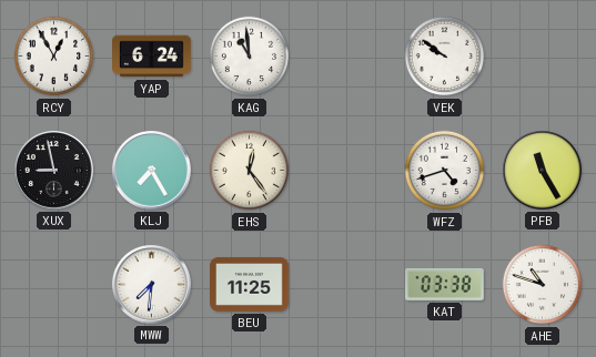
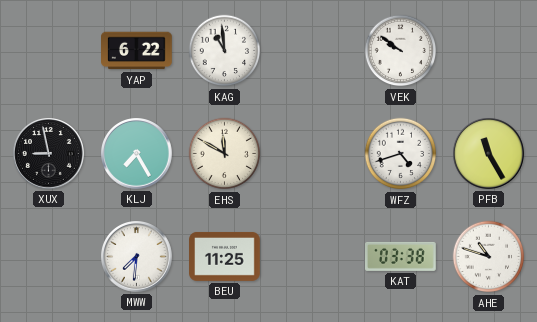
RCY: 12:55 -> none
YAP: 6:24 -> 6:22
EHS: 12:24 -> 11:50
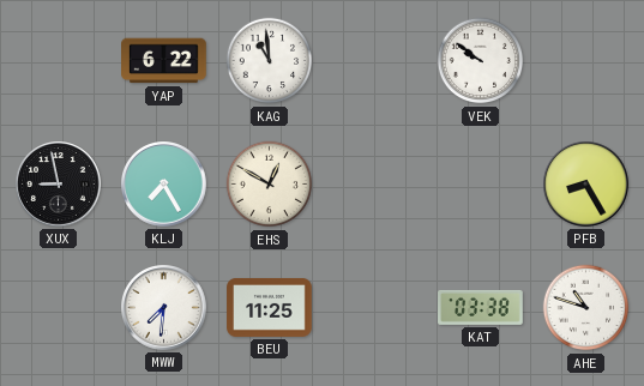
EHS: 11:50 -> 12:50
WFZ: 4:42 -> none
PFB: 11:25 -> 8:25
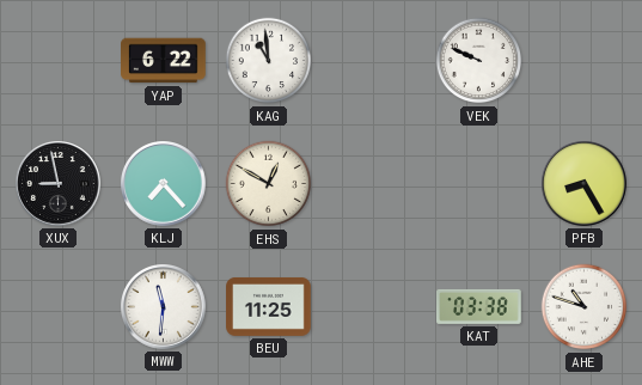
VEK: 9:51 -> 9:49
KLJ: 7:25 -> 7:23
MWW: 7:31 -> 11:31
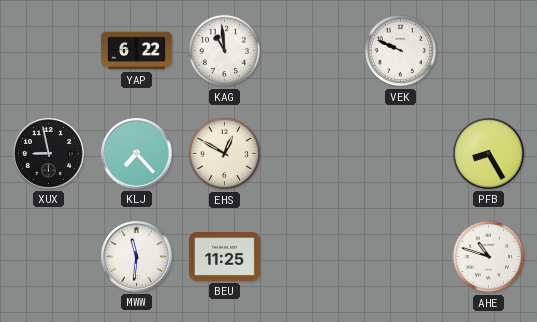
KAT: 03:38 -> none
